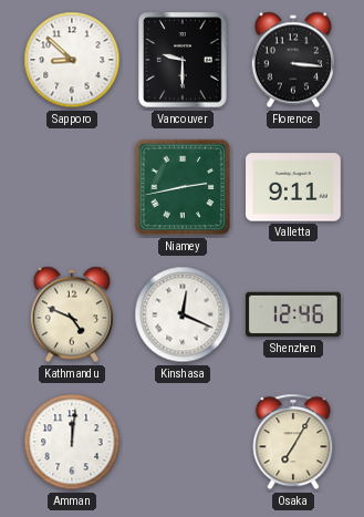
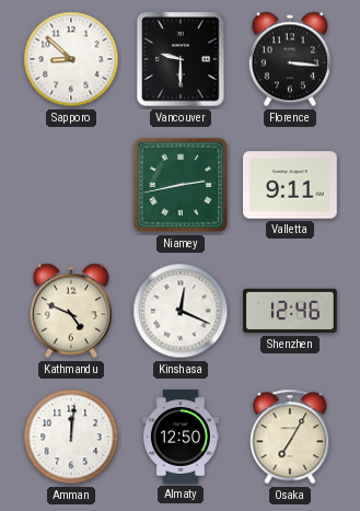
Almaty: none -> 12:50
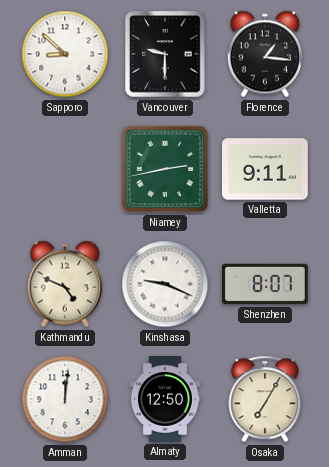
Florence: 3:16 -> 1:16
Kinshasa: 12:19 -> 9:19
Shenzhen: 12:46 -> 8:07
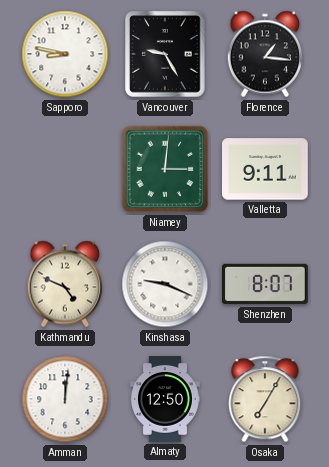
Sapporo: 8:52 -> 8:47
Vancouver: 9:30 -> 9:25
Niamey: 2:43 -> 3:01
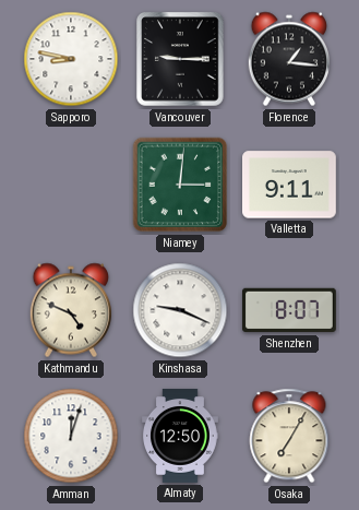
Vancouver: 9:25 -> 9:15
Amman: 12:01 -> 12:03
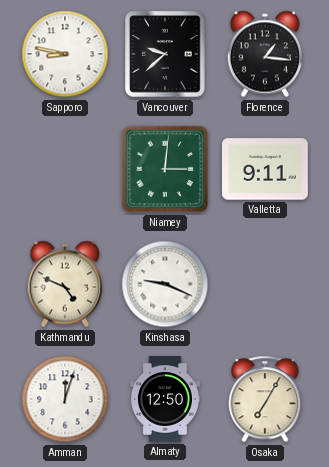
Vancouver: 9:15 -> 9:38
Shenzhen: 8:07 -> none
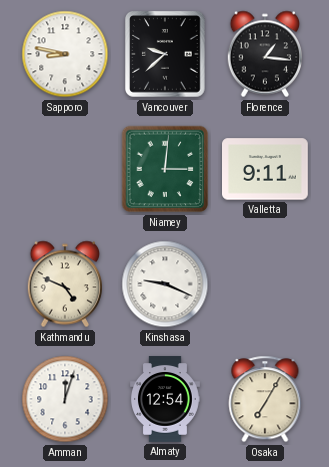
Almaty: 12:50 -> 12:54
